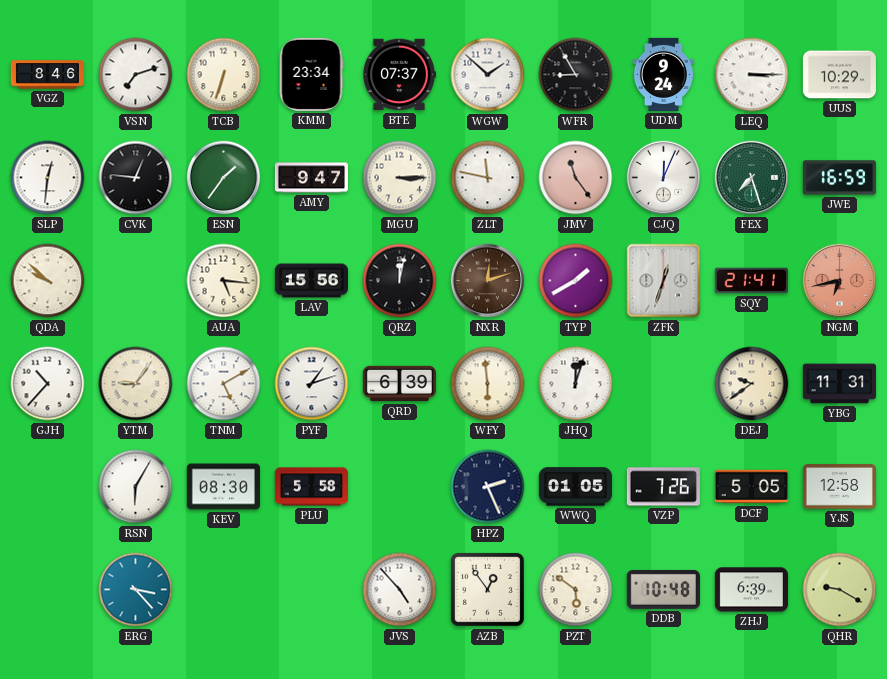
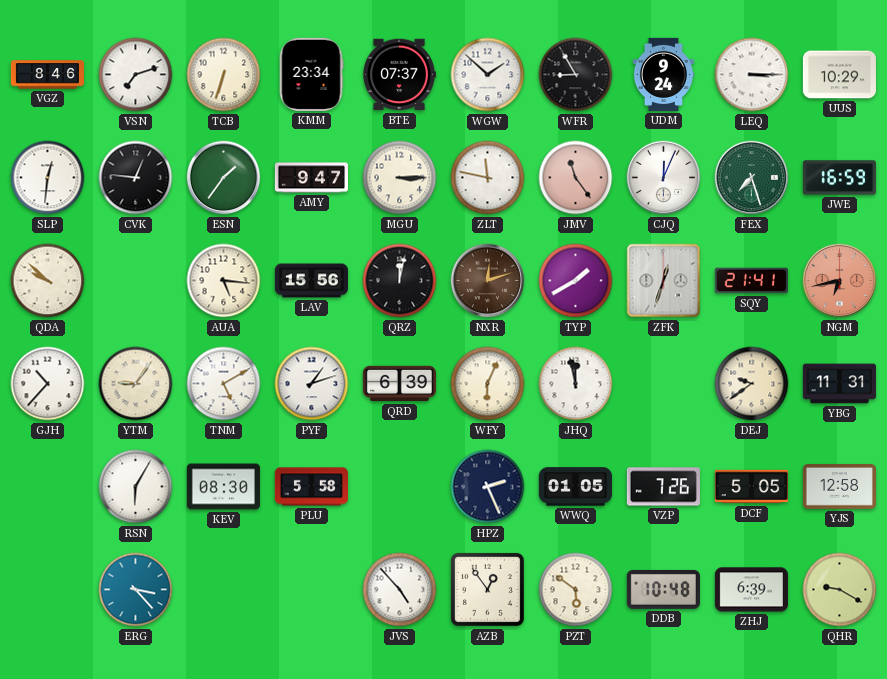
WFY: 5:59 -> 6:04
JHQ: 12:03 -> 11:58
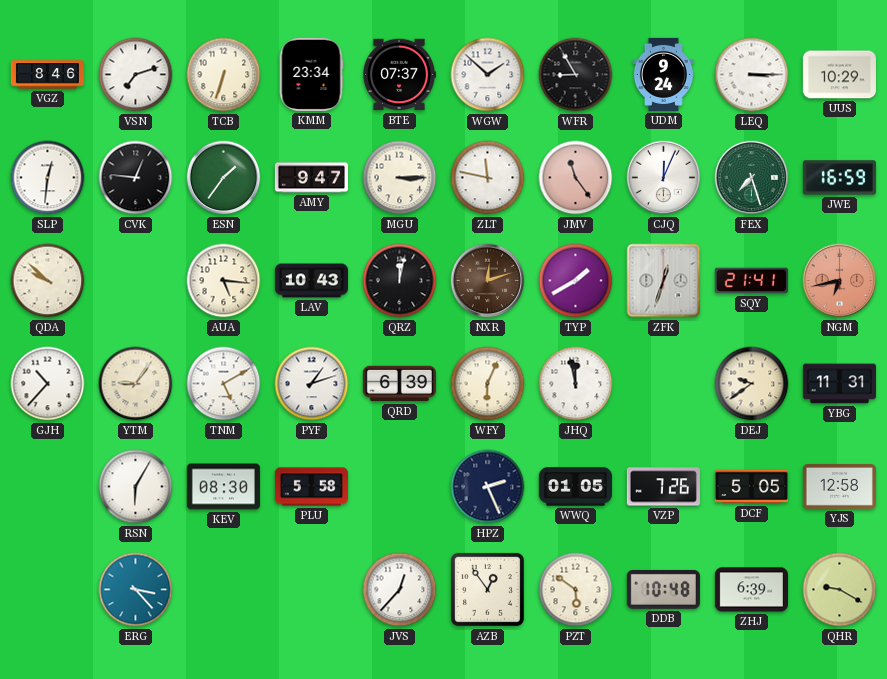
LAV: 15:56 -> 10:43
JVS: 4:53 -> 12:37
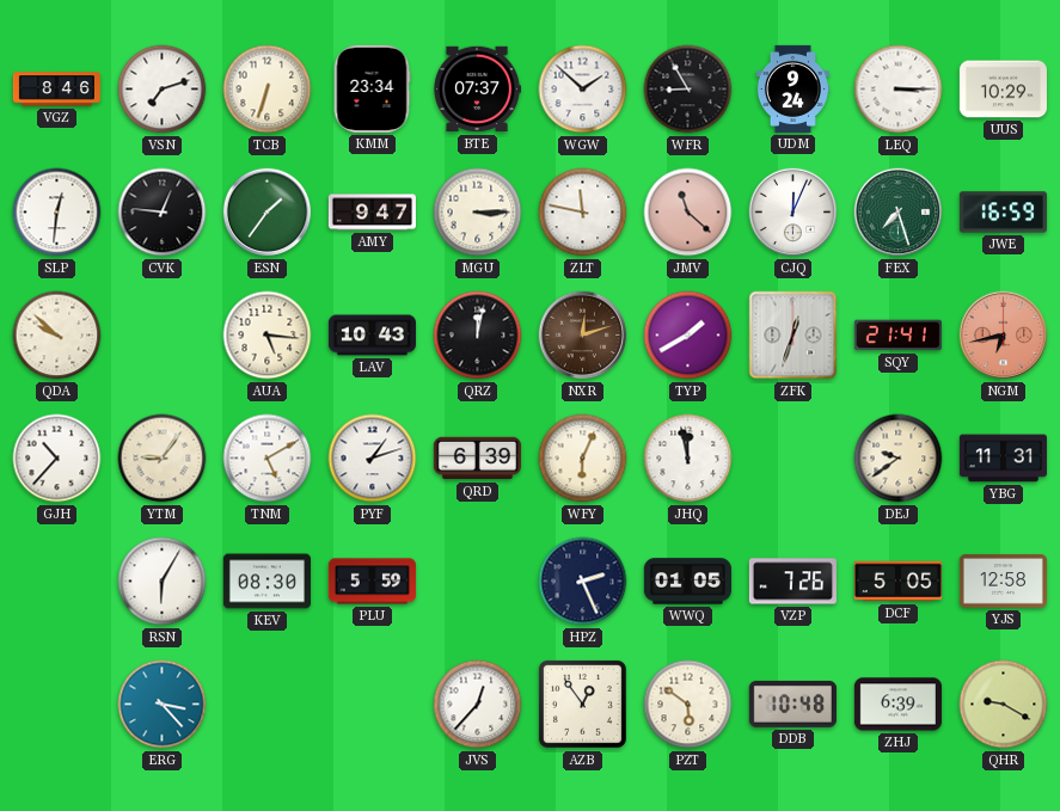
JMV: 11:24 -> 11:22
PLU: 5:58 -> 5:59
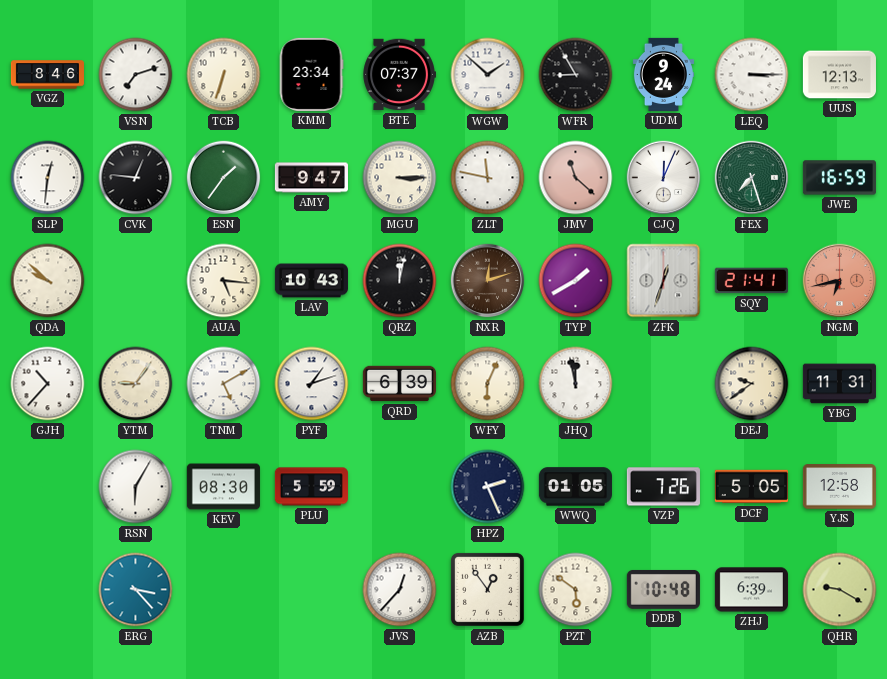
UUS: 10:29 -> 12:13
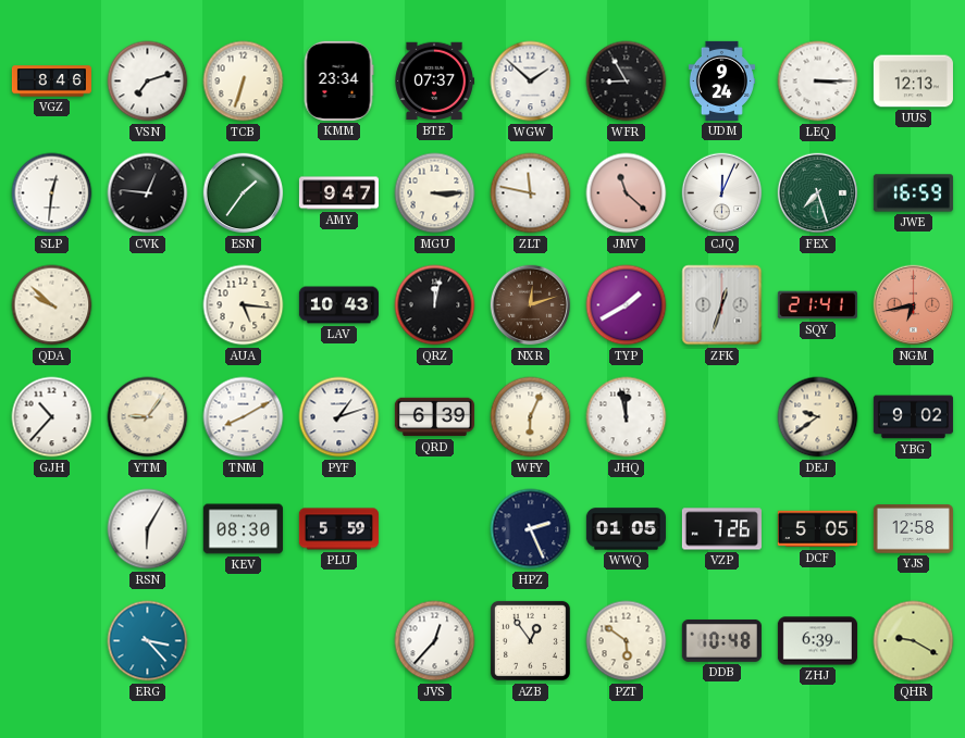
TNM: 5:10 -> 8:10
YBG: 11:31 -> 9:02
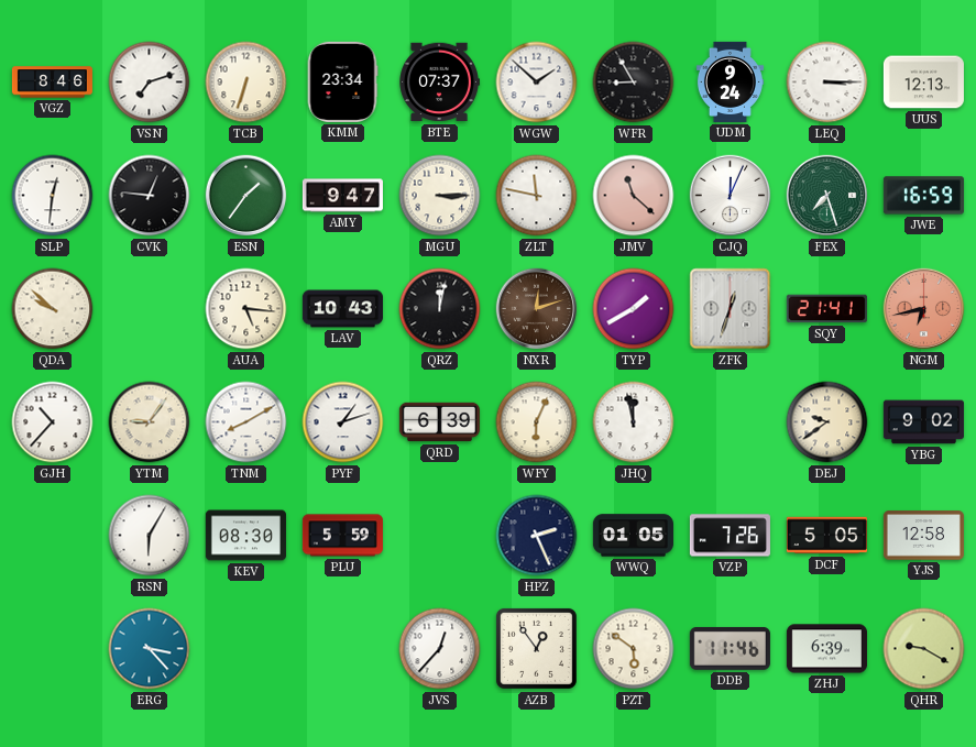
DDB: 10:48 -> 11:46
